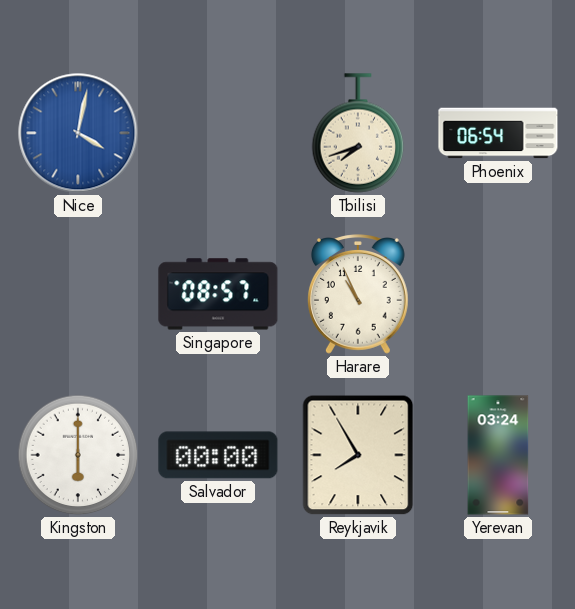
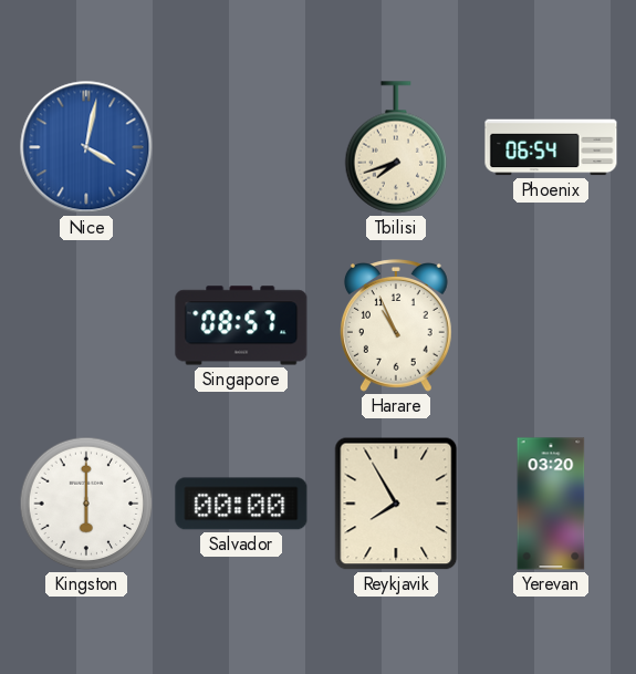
Yerevan: 03:24 -> 03:20
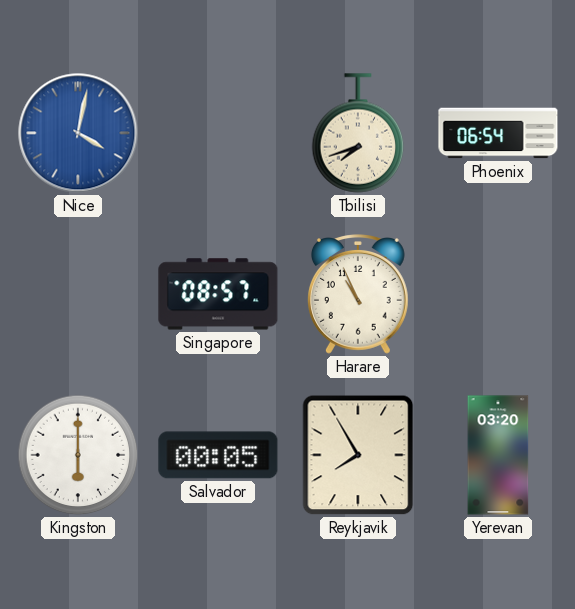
Salvador: 00:00 -> 00:05
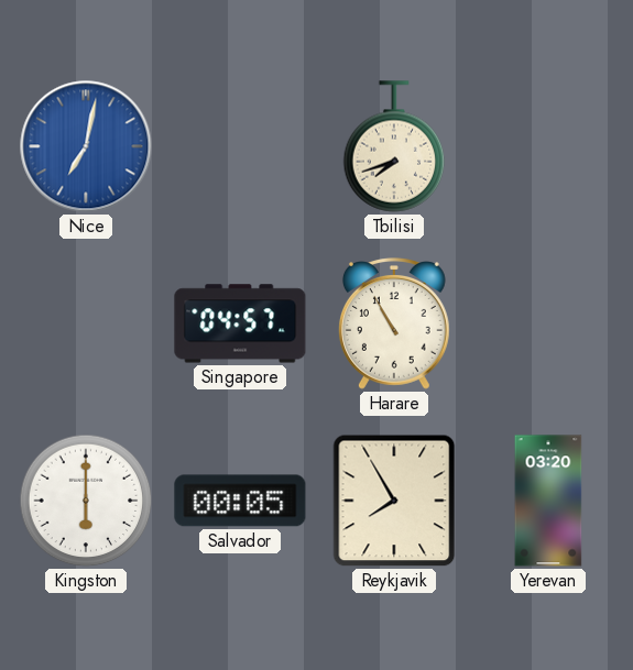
Nice: 4:02 -> 7:02
Phoenix: 06:54 -> none
Singapore: 08:57 -> 04:57
Harare: 10:56 -> 10:55
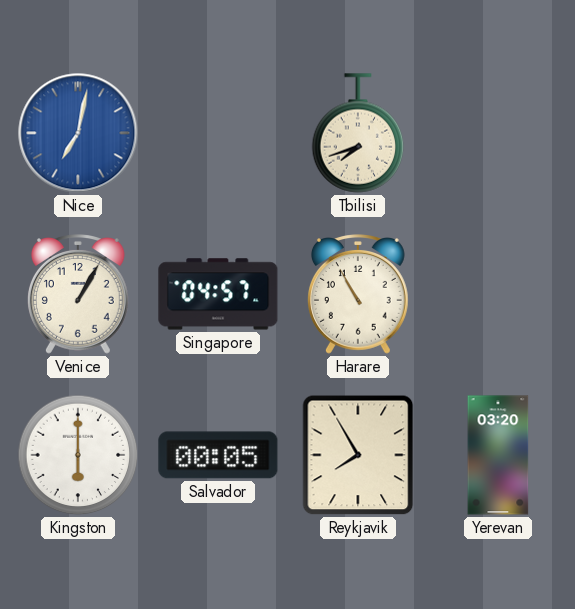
Venice: none -> 1:05
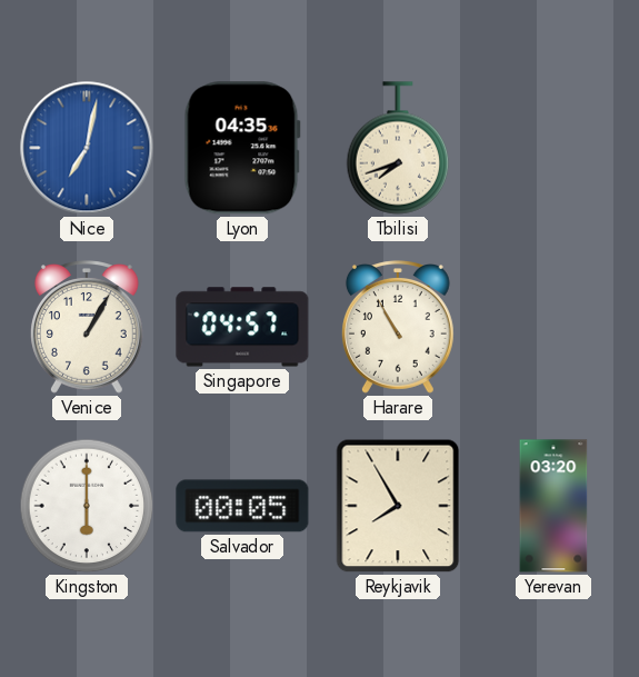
Lyon: none -> 04:35
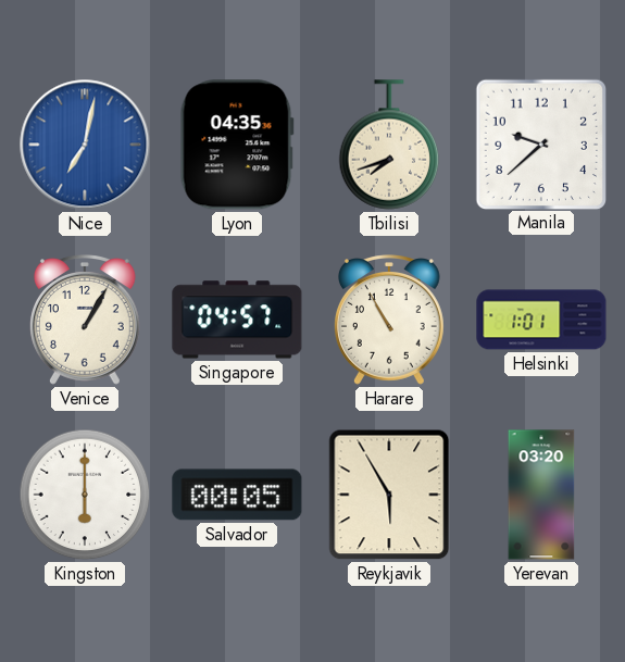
Manila: none -> 9:38
Helsinki: none -> 1:01
Reykjavik: 7:55 -> 5:55
